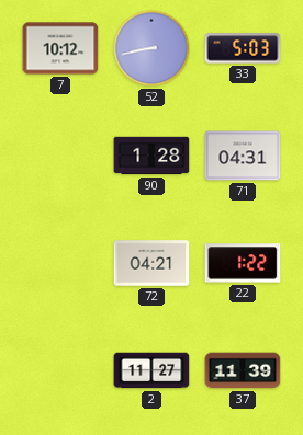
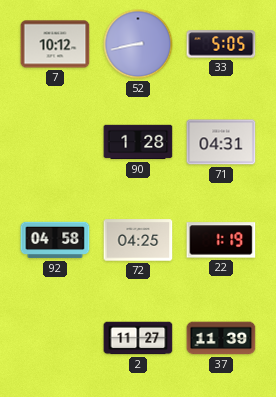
33: 5:03 -> 5:05
92: none -> 04:58
72: 04:21 -> 04:25
22: 1:22 -> 1:19
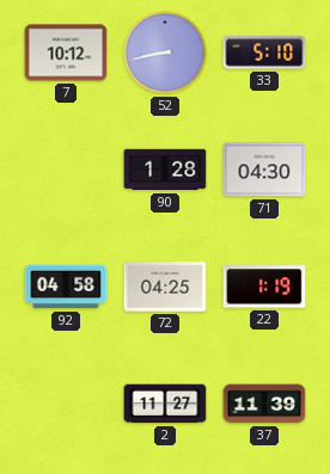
33: 5:05 -> 5:10
71: 04:31 -> 04:30
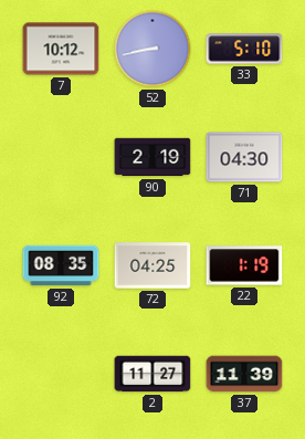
90: 1:28 -> 2:19
92: 04:58 -> 08:35
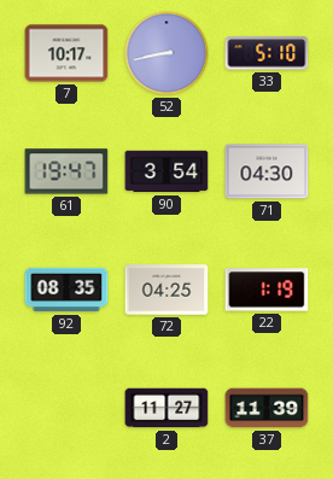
7: 10:12 -> 10:17
61: none -> 19:47
90: 2:19 -> 3:54
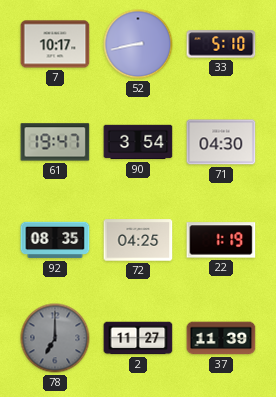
78: none -> 7:00
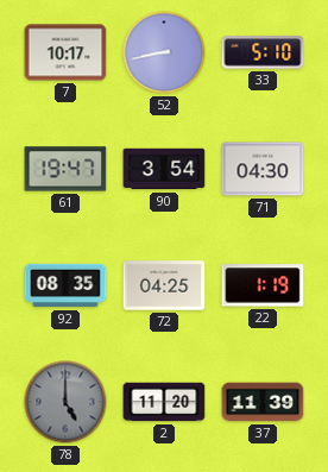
78: 7:00 -> 5:00
2: 11:27 -> 11:20
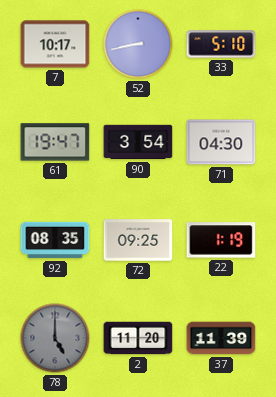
72: 04:25 -> 09:25
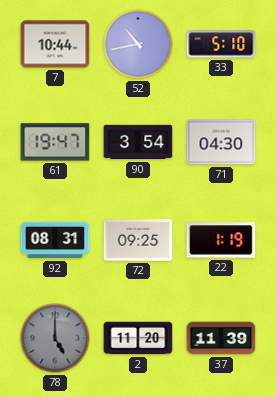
7: 10:17 -> 10:44
52: 8:43 -> 10:43
92: 08:35 -> 08:31
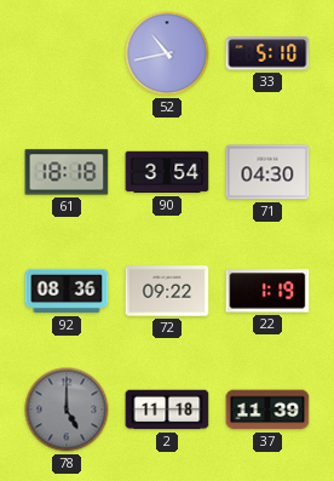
7: 10:44 -> none
61: 19:47 -> 18:18
92: 08:31 -> 08:36
72: 09:25 -> 09:22
2: 11:20 -> 11:18
